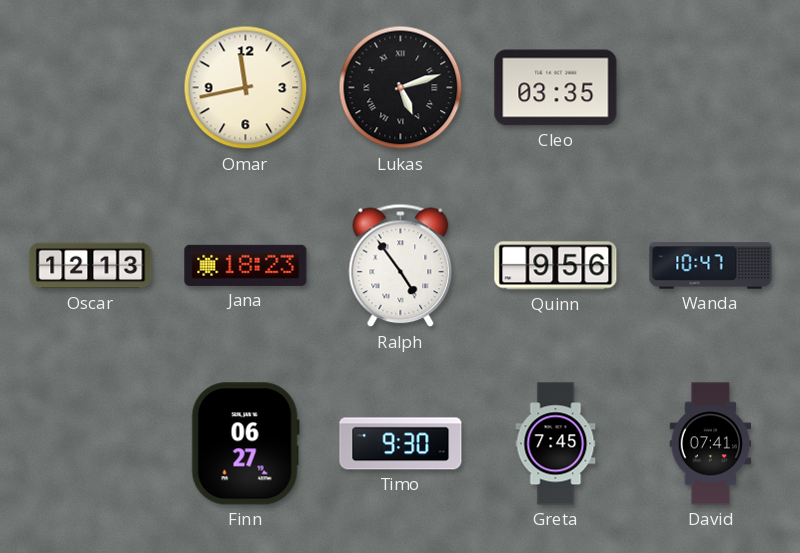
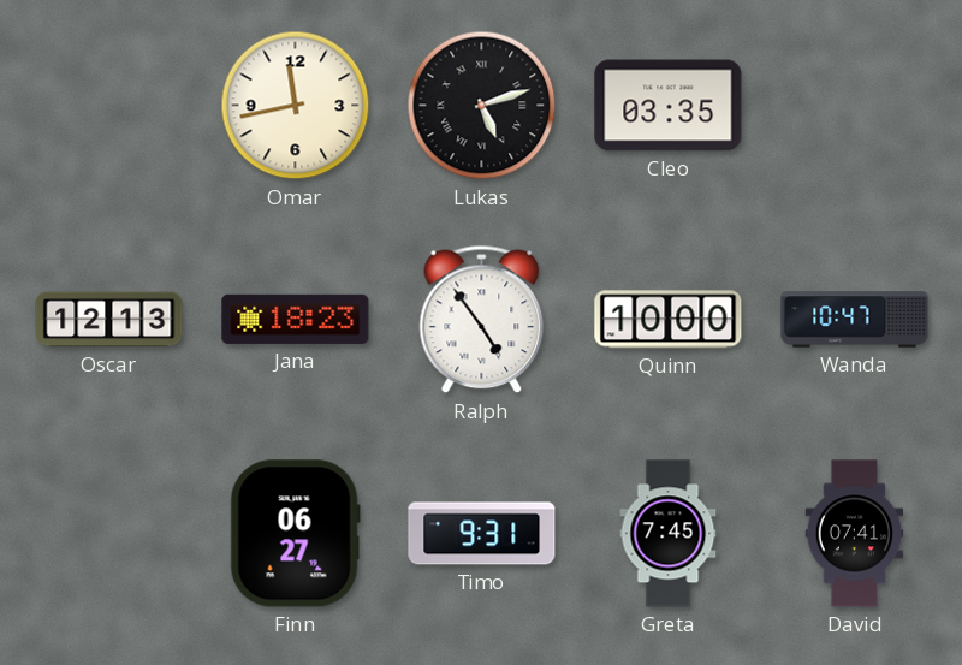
Quinn: 9:56 -> 10:00
Timo: 9:30 -> 9:31
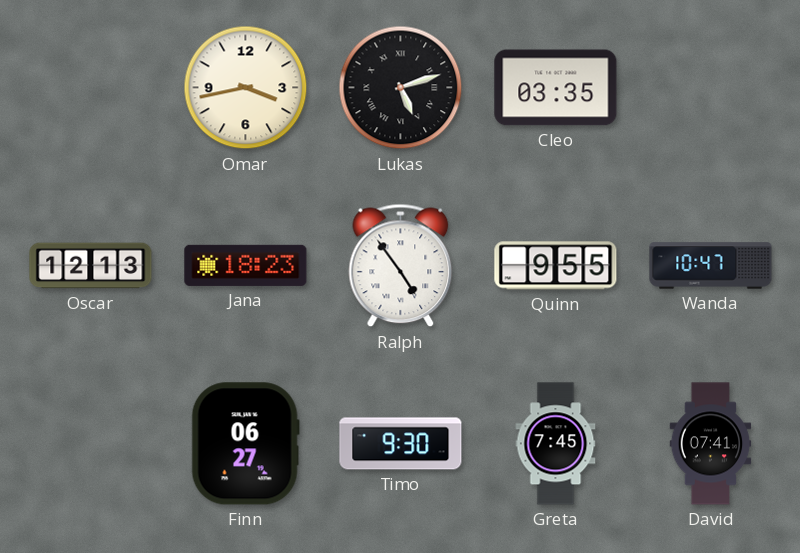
Omar: 11:43 -> 3:43
Quinn: 10:00 -> 9:55
Timo: 9:31 -> 9:30
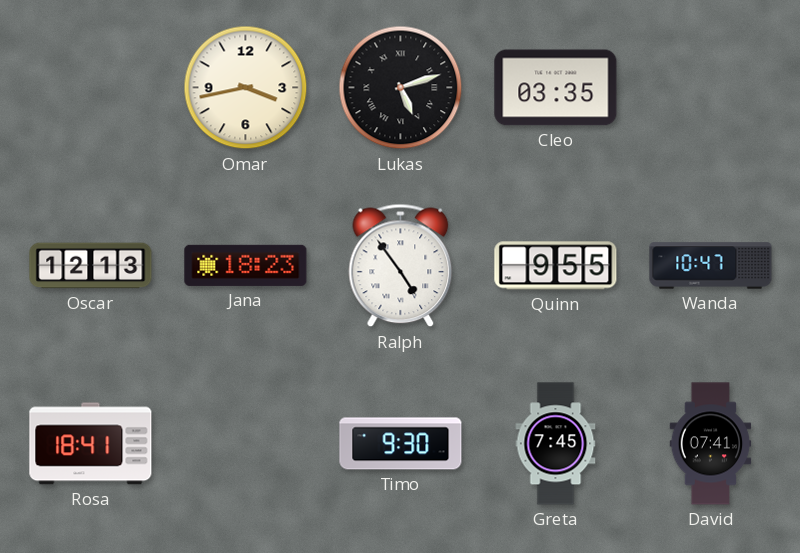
Rosa: none -> 18:41
Finn: 06:27 -> none
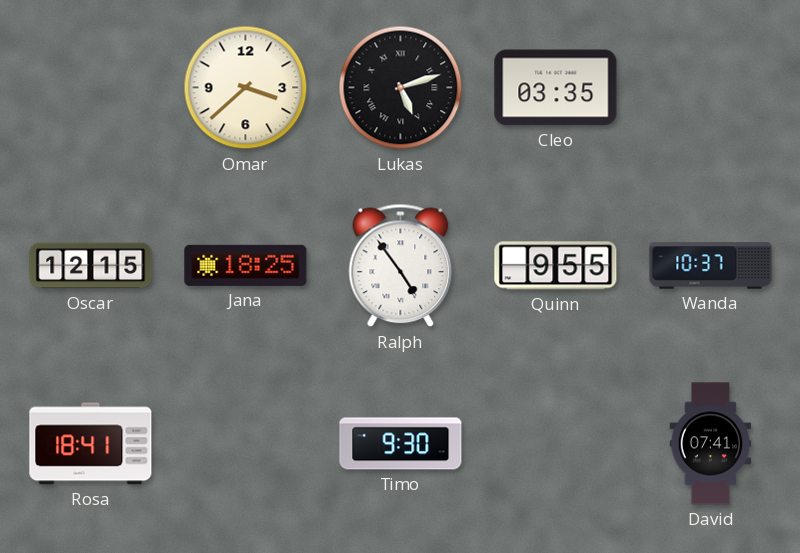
Omar: 3:43 -> 3:38
Oscar: 12:13 -> 12:15
Jana: 18:23 -> 18:25
Wanda: 10:47 -> 10:37
Greta: 7:45 -> none
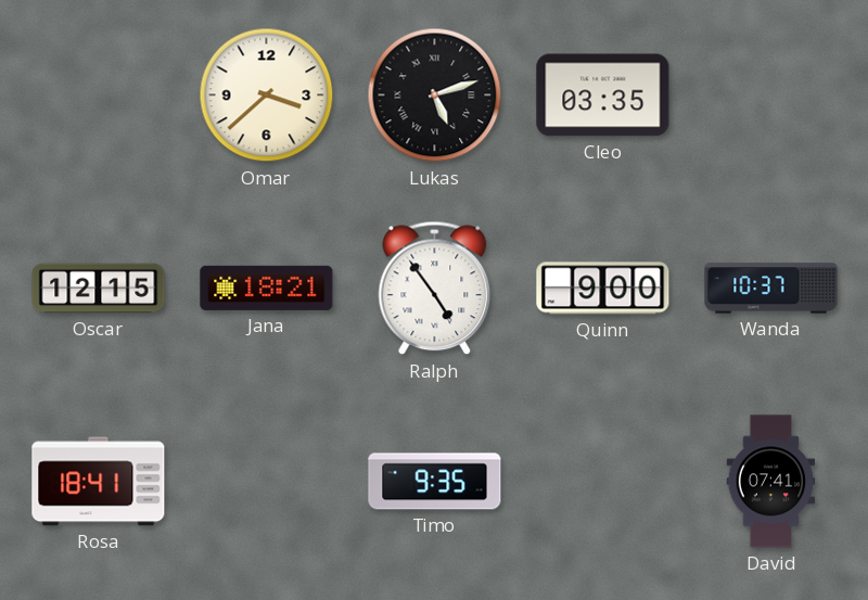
Jana: 18:25 -> 18:21
Quinn: 9:55 -> 9:00
Timo: 9:30 -> 9:35
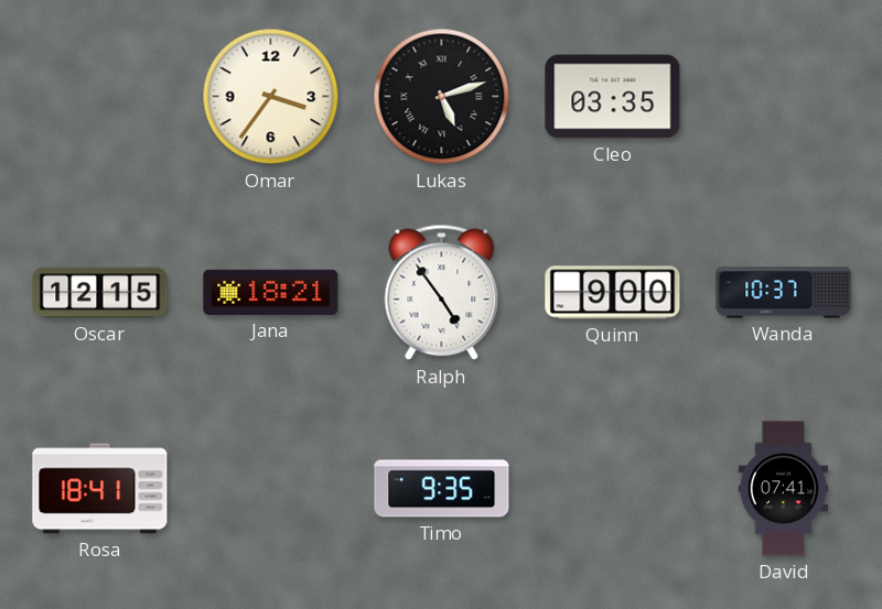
Omar: 3:38 -> 3:36
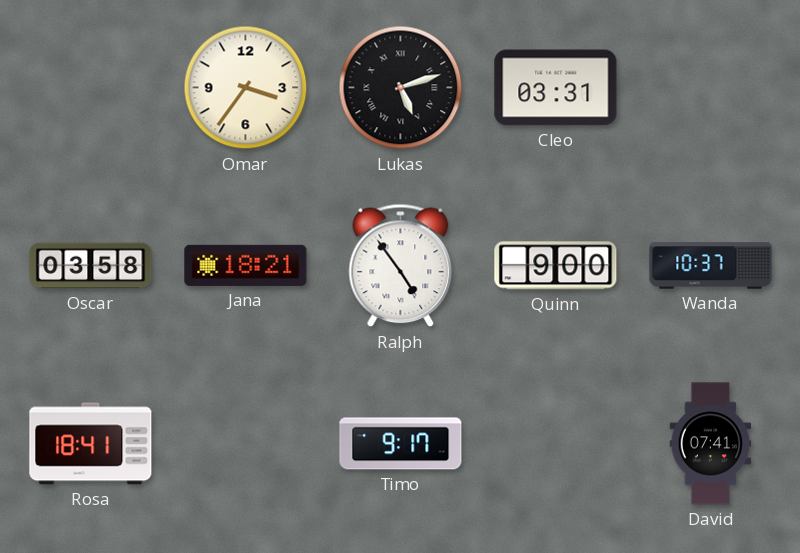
Cleo: 03:35 -> 03:31
Oscar: 12:15 -> 03:58
Timo: 9:35 -> 9:17
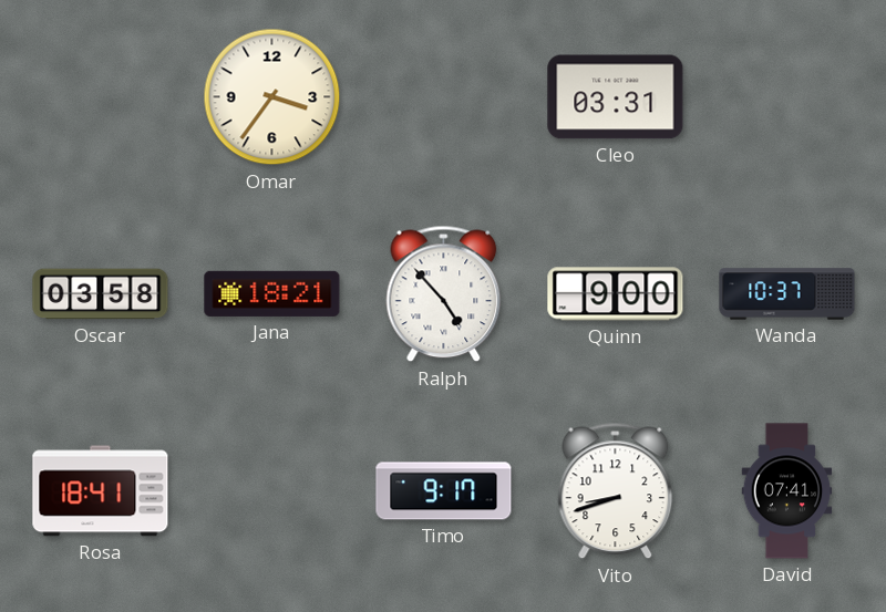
Lukas: 5:12 -> none
Ralph: 4:54 -> 4:53
Vito: none -> 8:42
